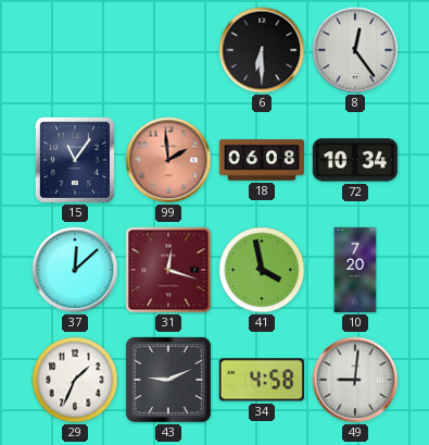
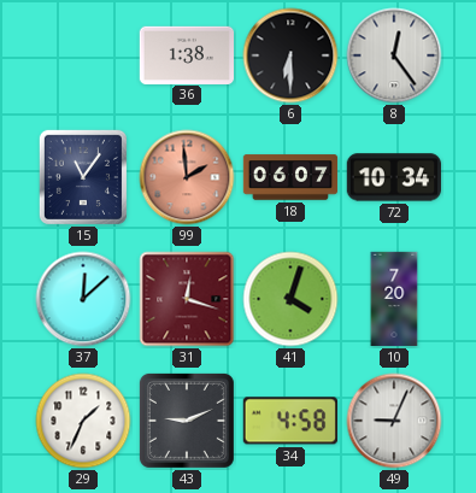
36: none -> 1:38
18: 06:08 -> 06:07
41: 3:58 -> 4:03
49: 9:01 -> 9:04
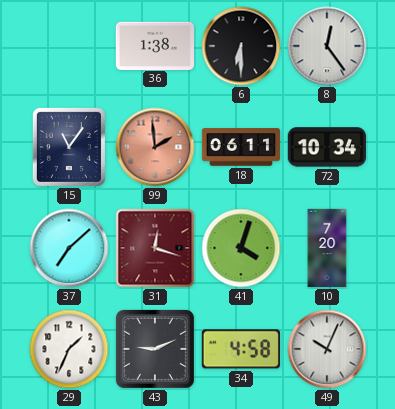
18: 06:07 -> 06:11
37: 12:08 -> 7:08
49: 9:04 -> 10:04
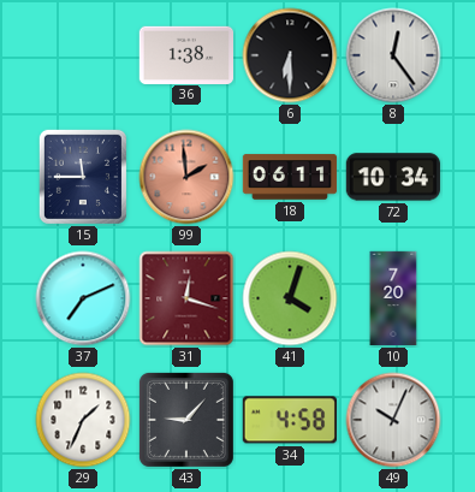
15: 11:06 -> 11:45
37: 7:08 -> 7:11
43: 9:11 -> 9:07
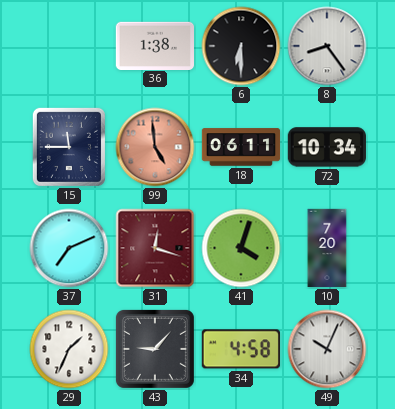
8: 12:24 -> 8:24
99: 1:59 -> 4:59
